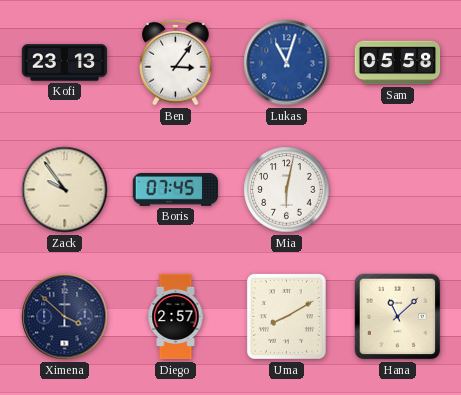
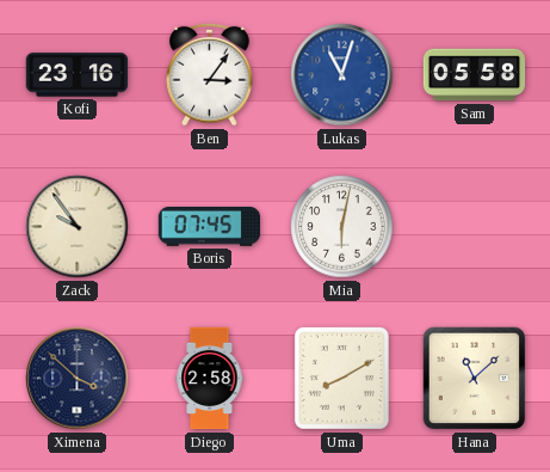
Kofi: 23:13 -> 23:16
Diego: 2:57 -> 2:58
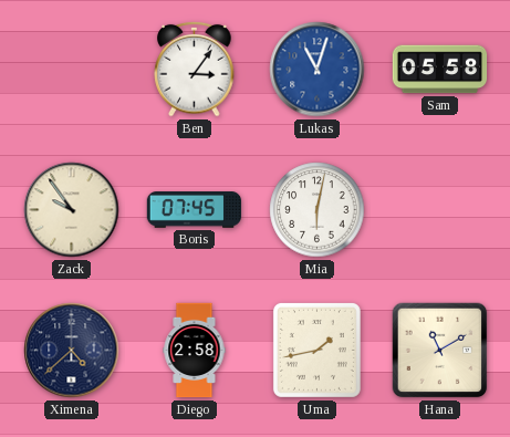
Kofi: 23:16 -> none
Ximena: 3:52 -> 4:38
Uma: 8:10 -> 1:43
Hana: 11:08 -> 11:10
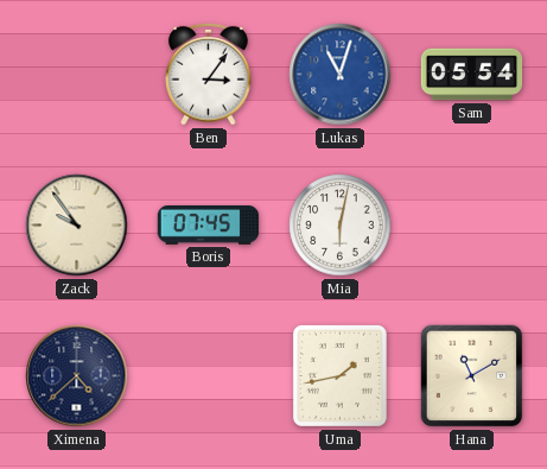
Sam: 05:58 -> 05:54
Diego: 2:58 -> none
